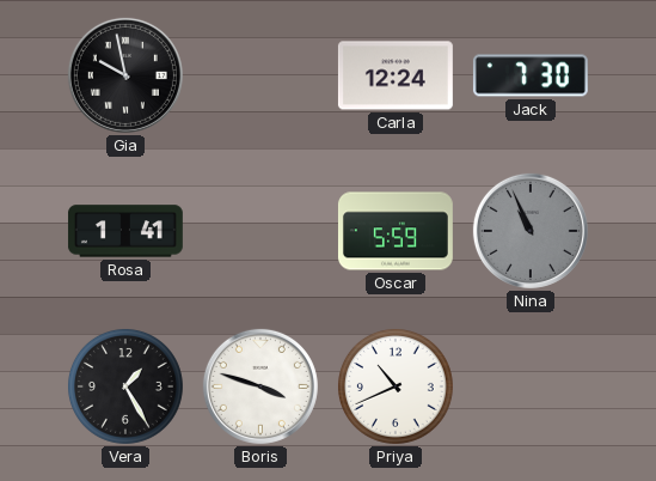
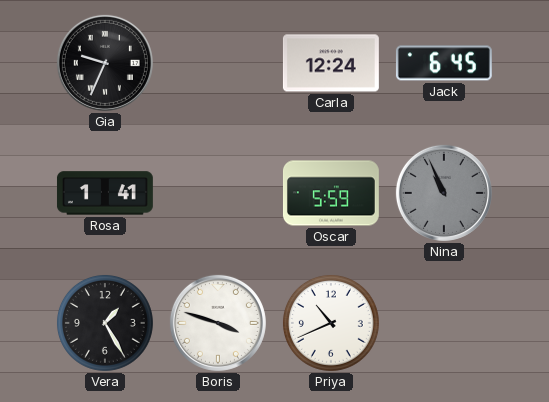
Gia: 9:58 -> 9:34
Jack: 7:30 -> 6:45
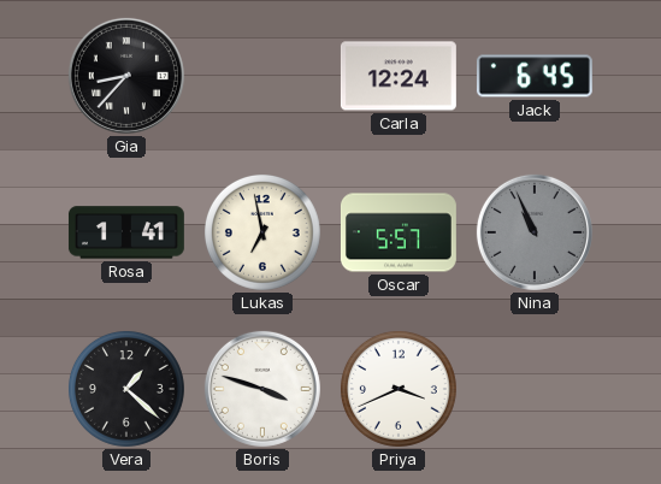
Gia: 9:34 -> 8:37
Lukas: none -> 6:58
Oscar: 5:59 -> 5:57
Vera: 1:25 -> 1:22
Priya: 10:41 -> 3:41
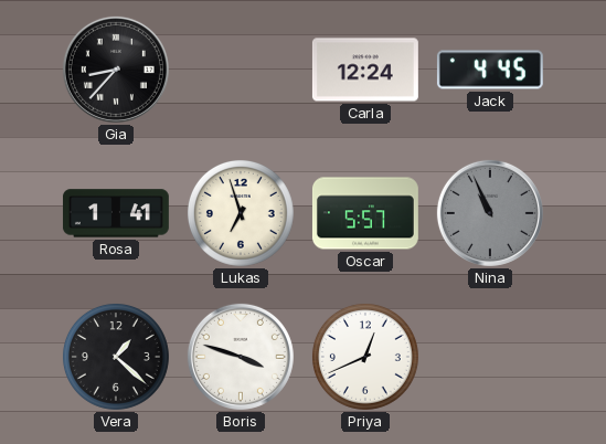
Jack: 6:45 -> 4:45
Lukas: 6:58 -> 6:57
Priya: 3:41 -> 12:41
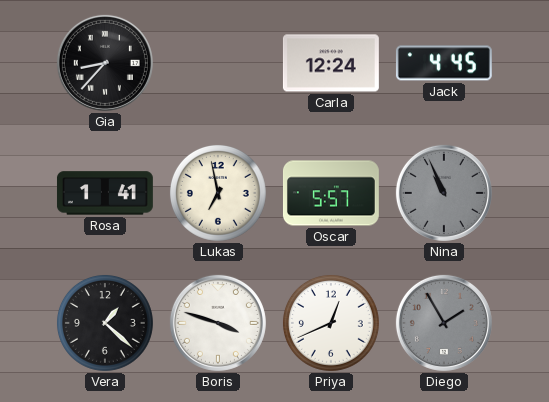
Lukas: 6:57 -> 6:58
Diego: none -> 1:55
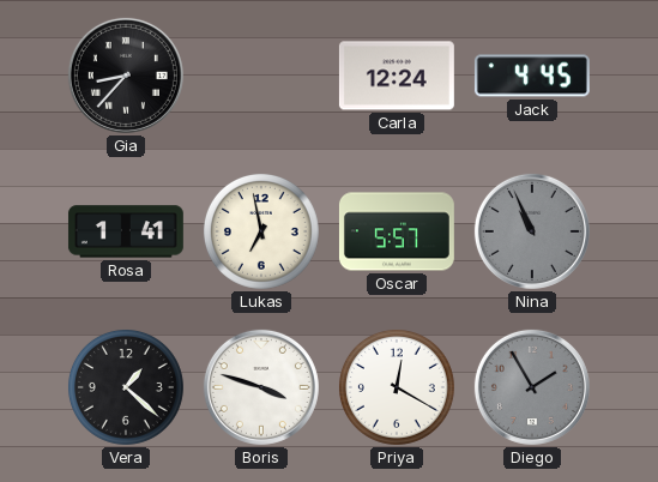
Priya: 12:41 -> 12:20
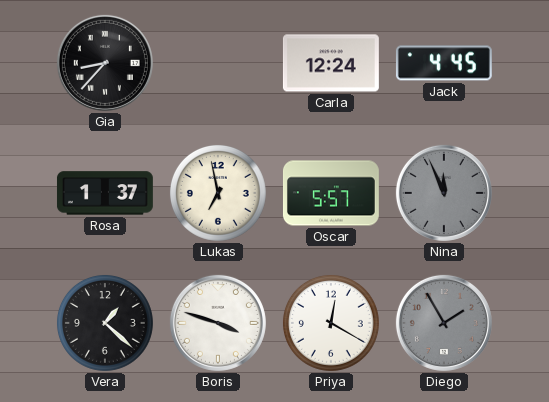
Rosa: 1:41 -> 1:37
Nina: 10:56 -> 11:56
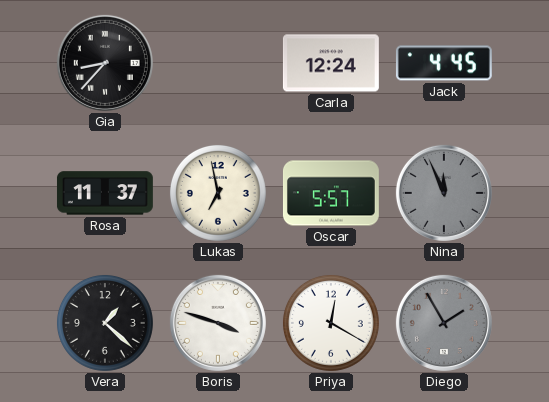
Rosa: 1:37 -> 11:37
